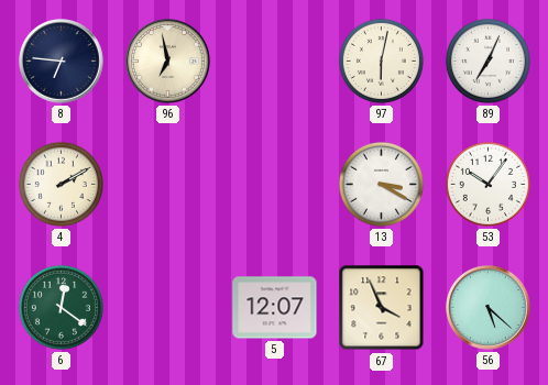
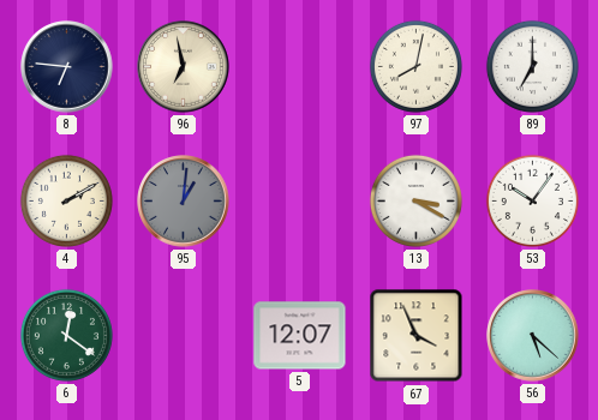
97: 6:02 -> 8:02
89: 7:04 -> 7:00
95: none -> 1:01
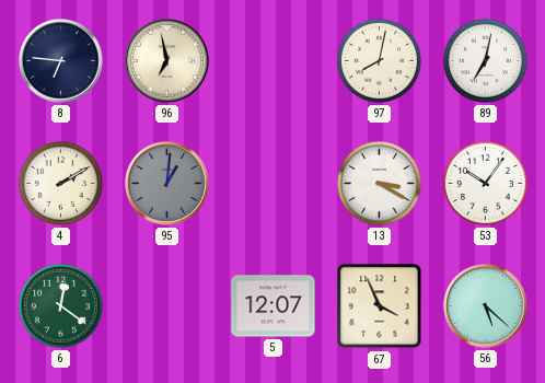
89: 7:00 -> 7:02
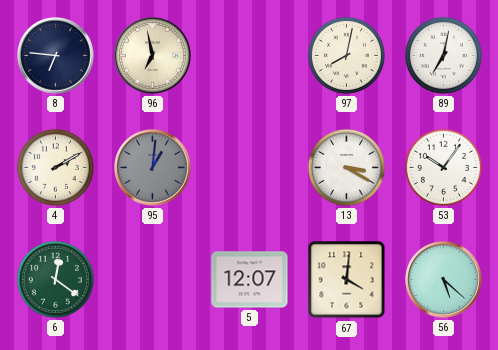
67: 3:56 -> 4:01
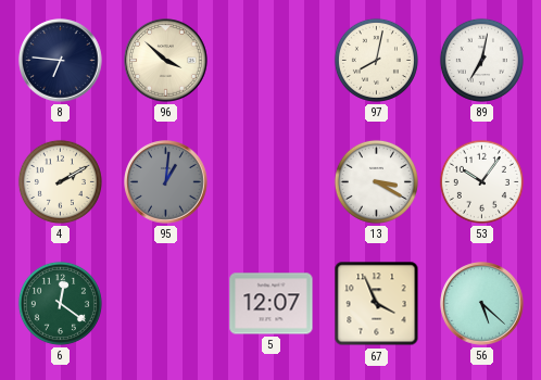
96: 6:58 -> 3:52
67: 4:01 -> 3:56
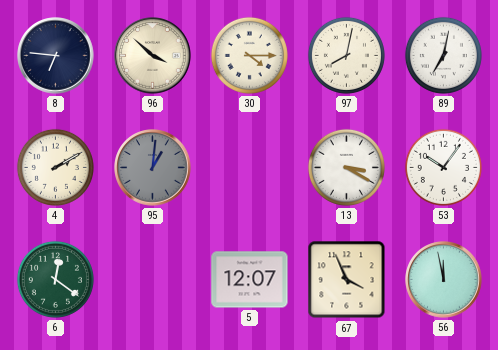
30: none -> 4:15
56: 5:22 -> 11:58
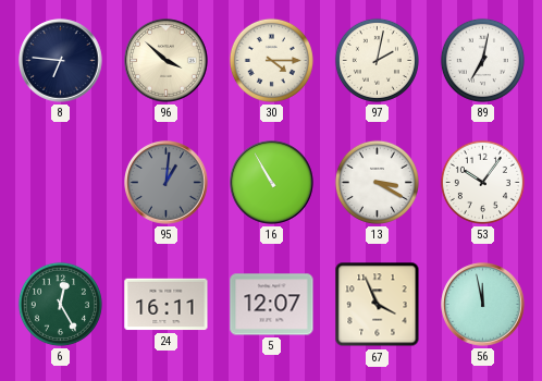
97: 8:02 -> 2:02
4: 2:10 -> none
16: none -> 10:55
6: 12:21 -> 12:25
24: none -> 16:11
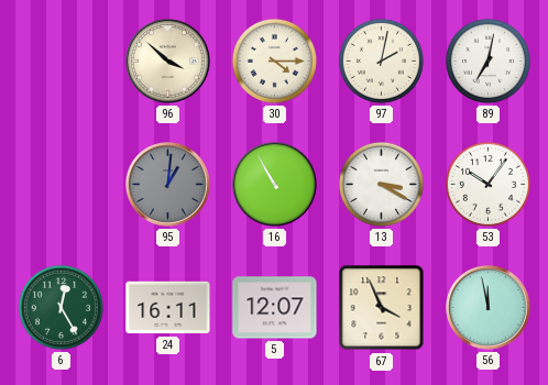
8: 6:46 -> none
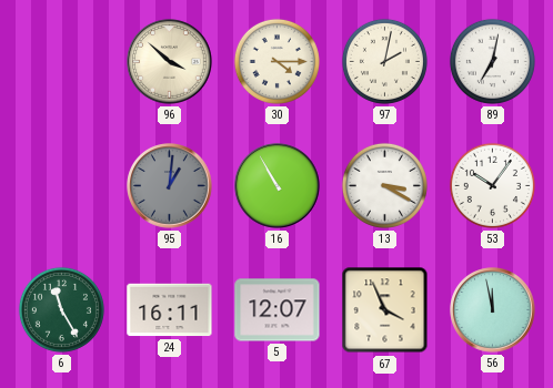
6: 12:25 -> 11:25
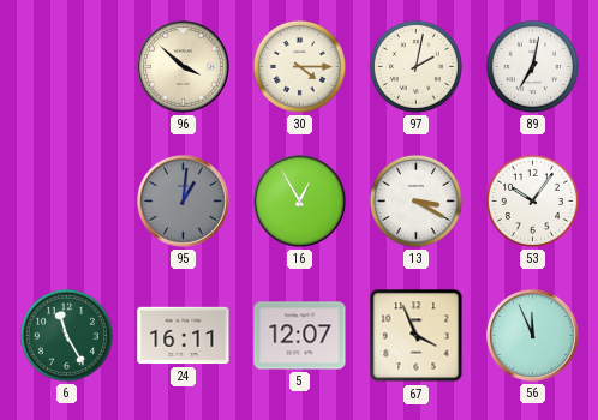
16: 10:55 -> 12:55
56: 11:58 -> 11:56
